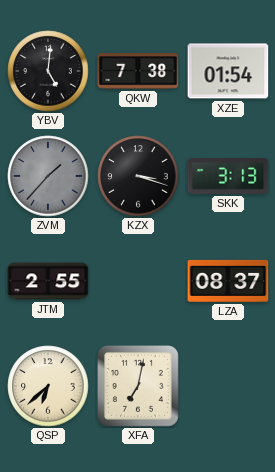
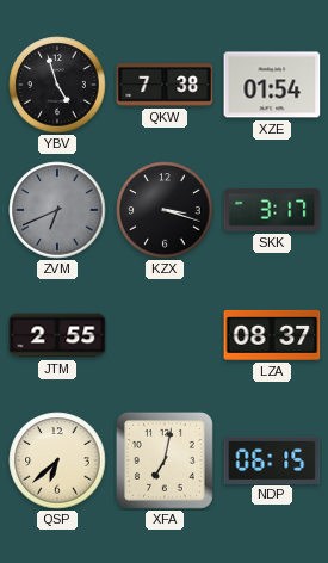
YBV: 5:01 -> 4:57
ZVM: 1:37 -> 6:41
SKK: 3:13 -> 3:17
NDP: none -> 06:15
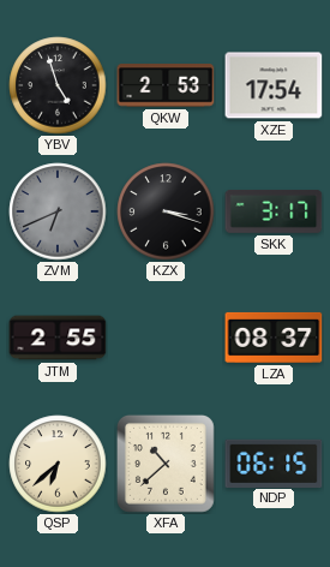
QKW: 7:38 -> 2:53
XZE: 01:54 -> 17:54
XFA: 7:02 -> 10:38
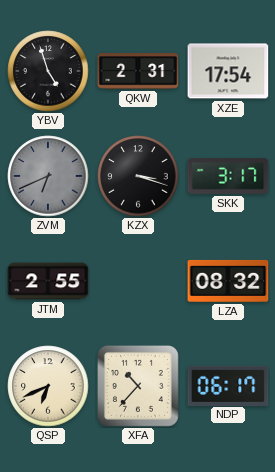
QKW: 2:53 -> 2:31
LZA: 08:37 -> 08:32
QSP: 6:38 -> 6:41
XFA: 10:38 -> 10:37
NDP: 06:15 -> 06:17
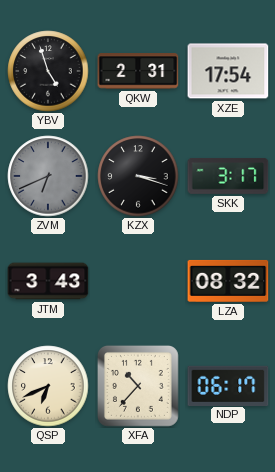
JTM: 2:55 -> 3:43
